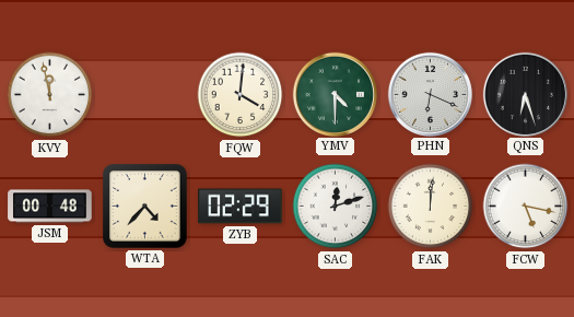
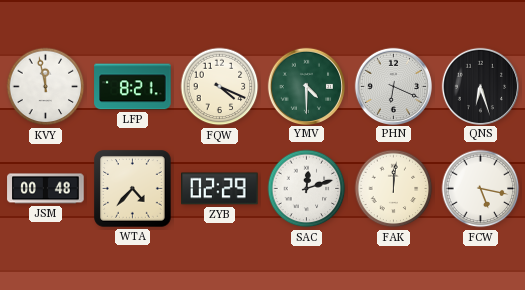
LFP: none -> 8:21
FQW: 4:01 -> 4:19
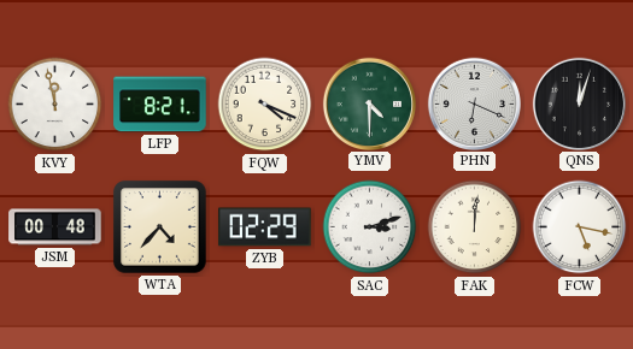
QNS: 6:27 -> 12:03
SAC: 12:12 -> 3:12
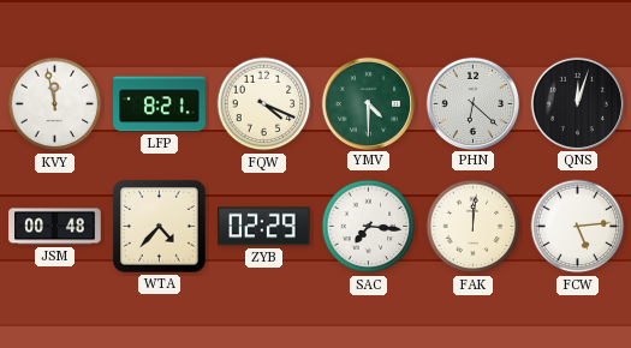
PHN: 6:19 -> 6:22
SAC: 3:12 -> 7:16
FCW: 5:17 -> 5:14
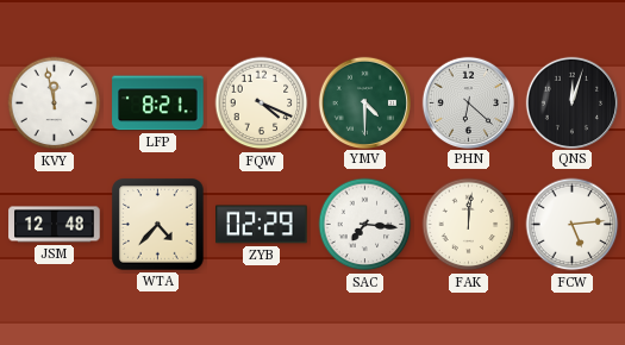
JSM: 00:48 -> 12:48
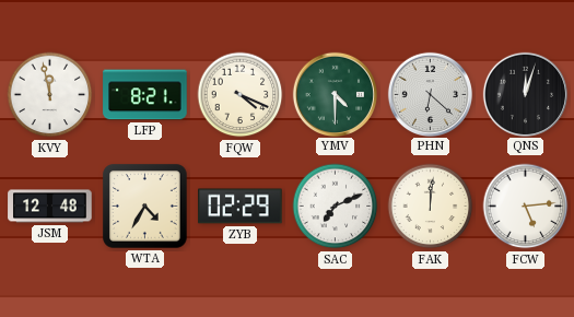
WTA: 4:37 -> 4:35
SAC: 7:16 -> 7:11
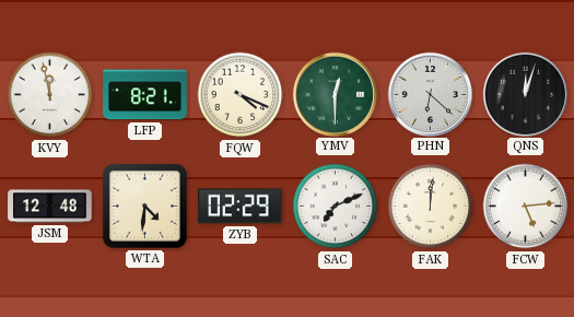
YMV: 4:30 -> 12:30
WTA: 4:35 -> 4:31
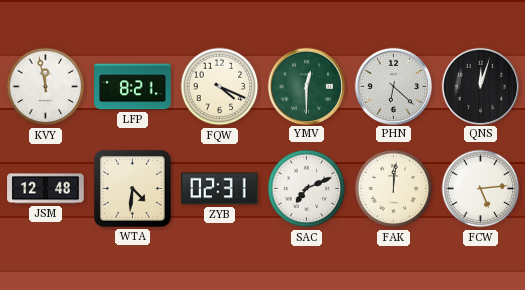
ZYB: 02:29 -> 02:31
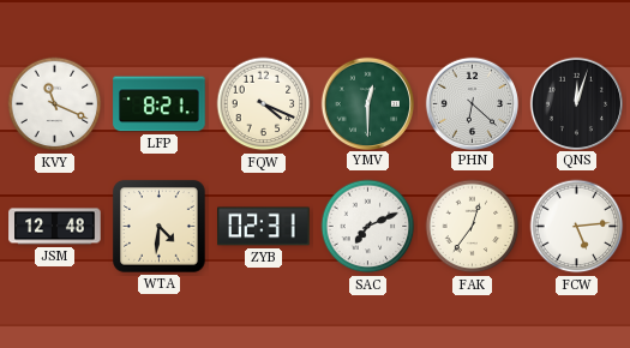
KVY: 11:58 -> 11:19
FAK: 12:01 -> 12:36
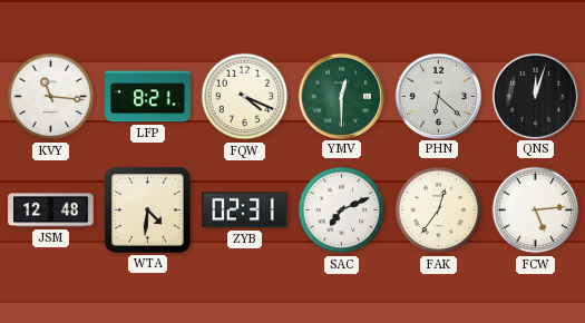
KVY: 11:19 -> 11:16
